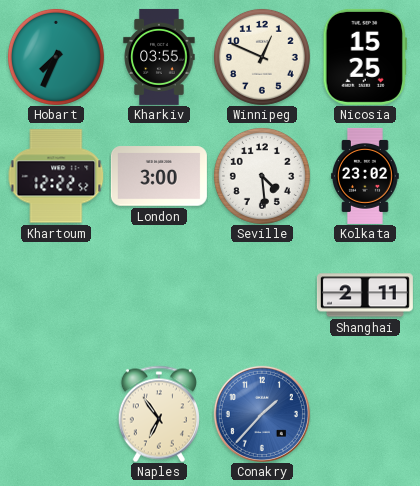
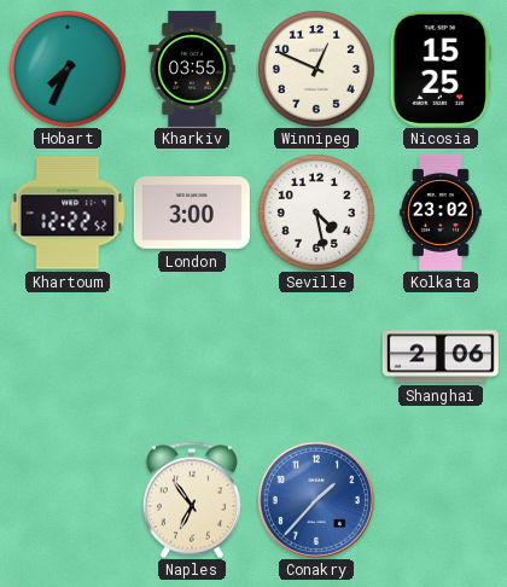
Seville: 4:29 -> 4:28
Shanghai: 2:11 -> 2:06
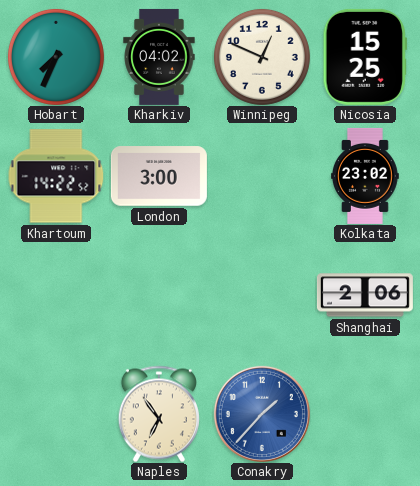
Kharkiv: 03:55 -> 04:02
Khartoum: 12:22 -> 14:22
Seville: 4:28 -> none
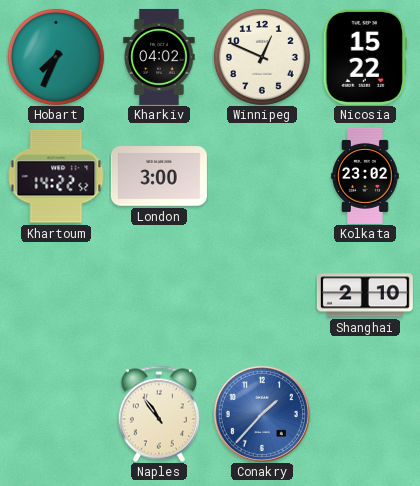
Nicosia: 15:25 -> 15:22
Shanghai: 2:06 -> 2:10
Naples: 6:54 -> 10:54
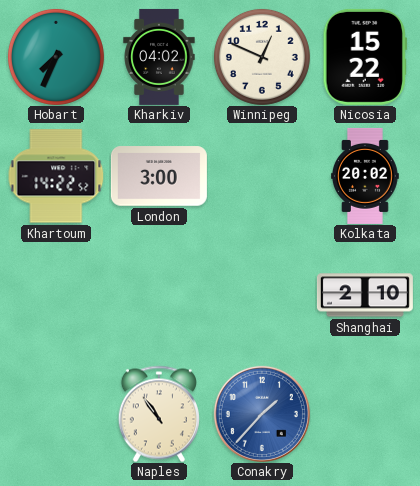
Kolkata: 23:02 -> 20:02
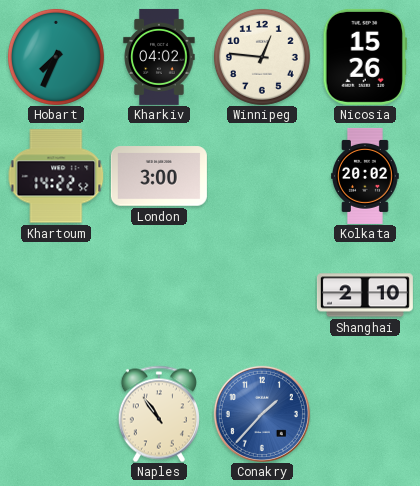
Winnipeg: 12:49 -> 12:46
Nicosia: 15:22 -> 15:26
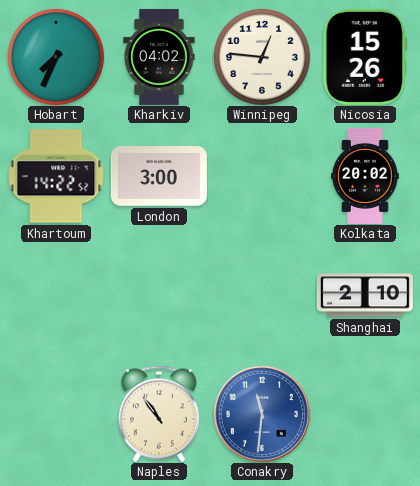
Conakry: 1:37 -> 11:31
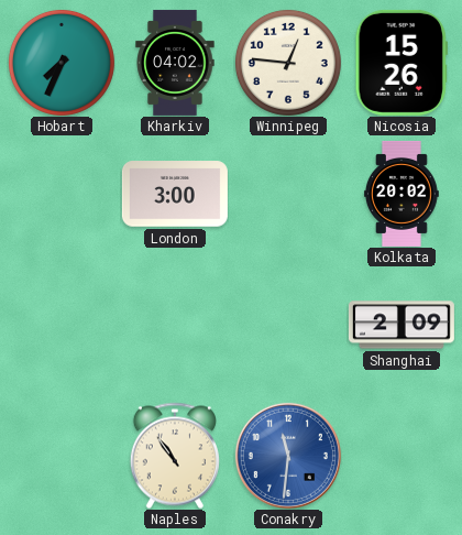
Khartoum: 14:22 -> none
Shanghai: 2:10 -> 2:09
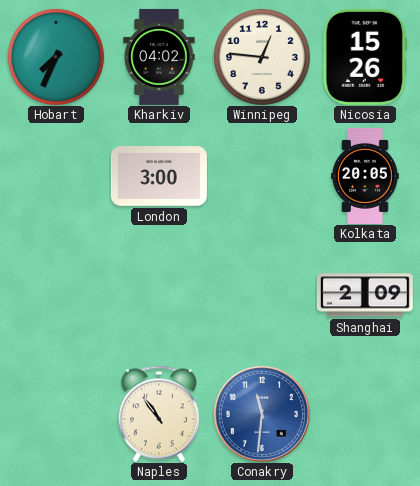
Kolkata: 20:02 -> 20:05
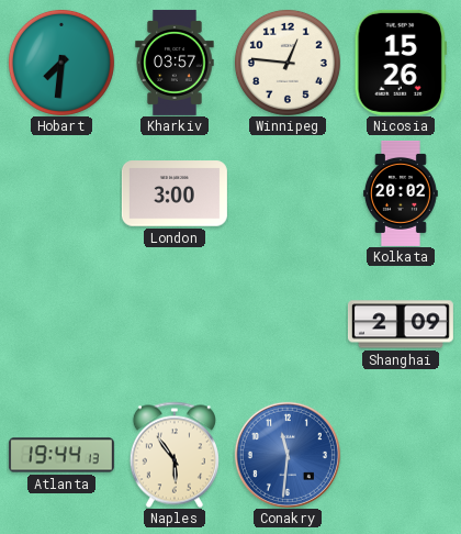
Hobart: 7:34 -> 7:31
Kharkiv: 04:02 -> 03:57
Kolkata: 20:05 -> 20:02
Atlanta: none -> 19:44
Naples: 10:54 -> 5:54
